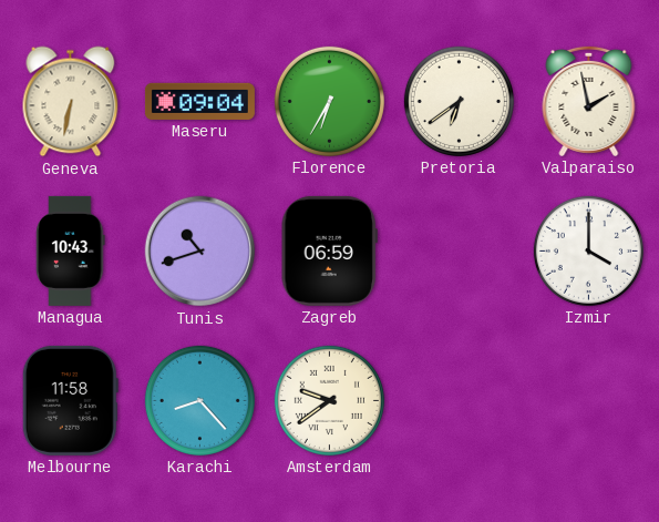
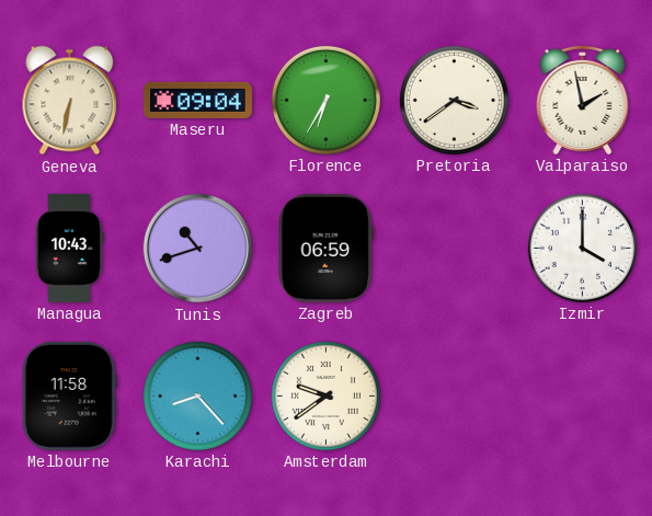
Pretoria: 6:39 -> 3:39
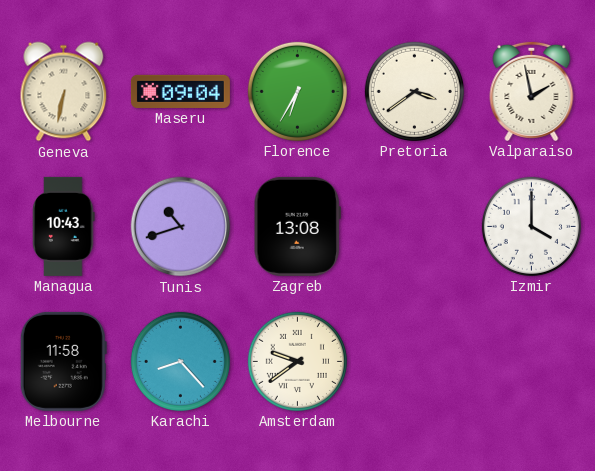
Zagreb: 06:59 -> 13:08
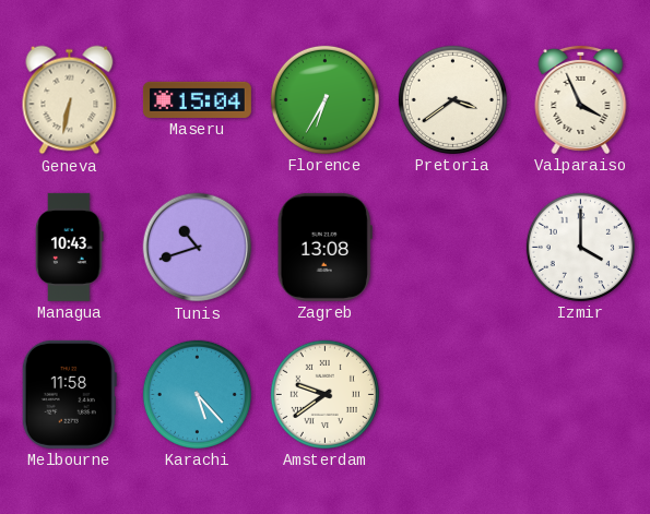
Maseru: 09:04 -> 15:04
Valparaiso: 1:58 -> 3:56
Karachi: 8:23 -> 5:23
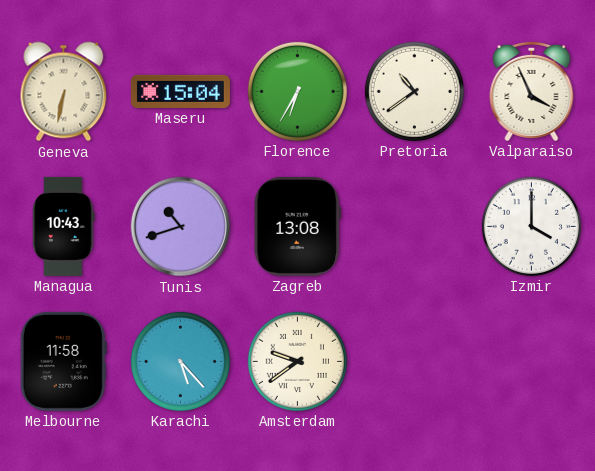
Pretoria: 3:39 -> 10:39
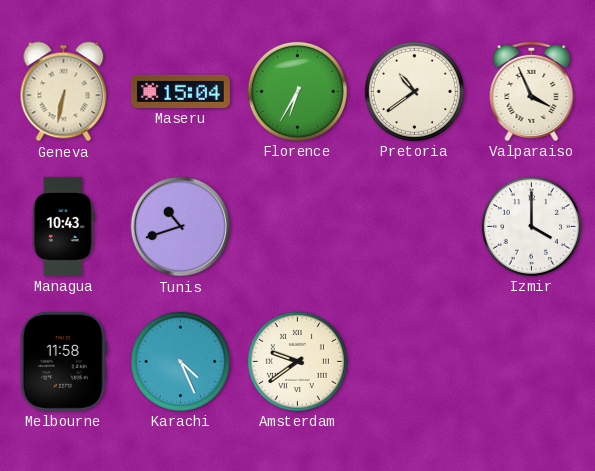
Zagreb: 13:08 -> none
Karachi: 5:23 -> 4:26
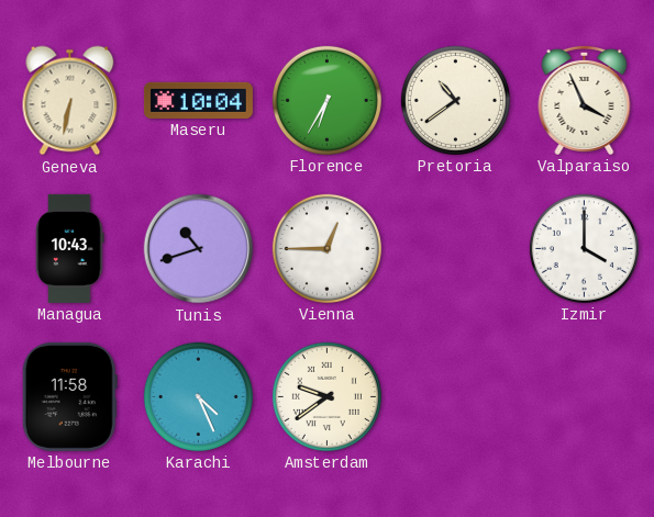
Maseru: 15:04 -> 10:04
Vienna: none -> 12:45
